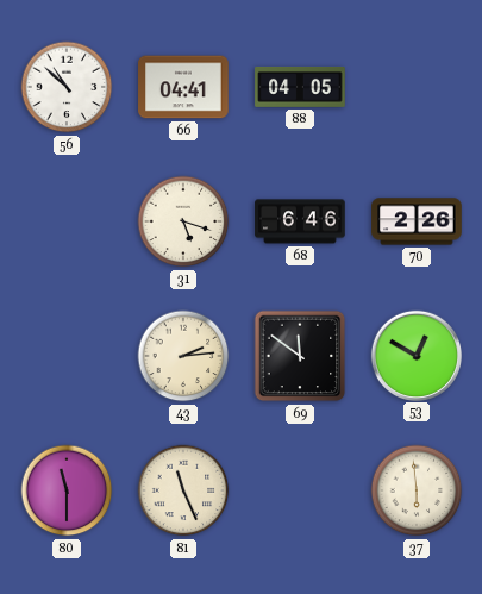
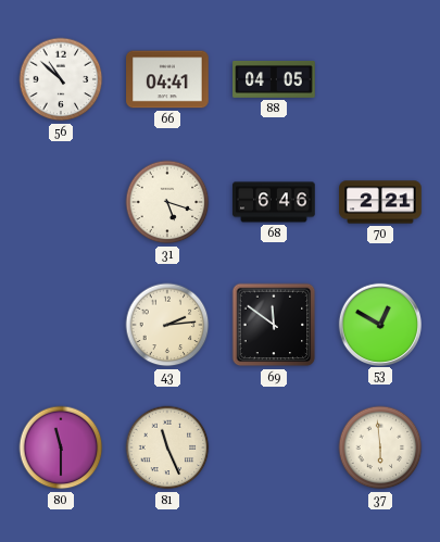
70: 2:26 -> 2:21
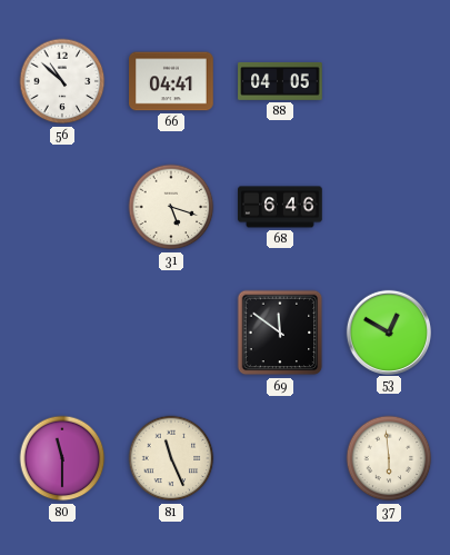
70: 2:21 -> none
43: 2:14 -> none
